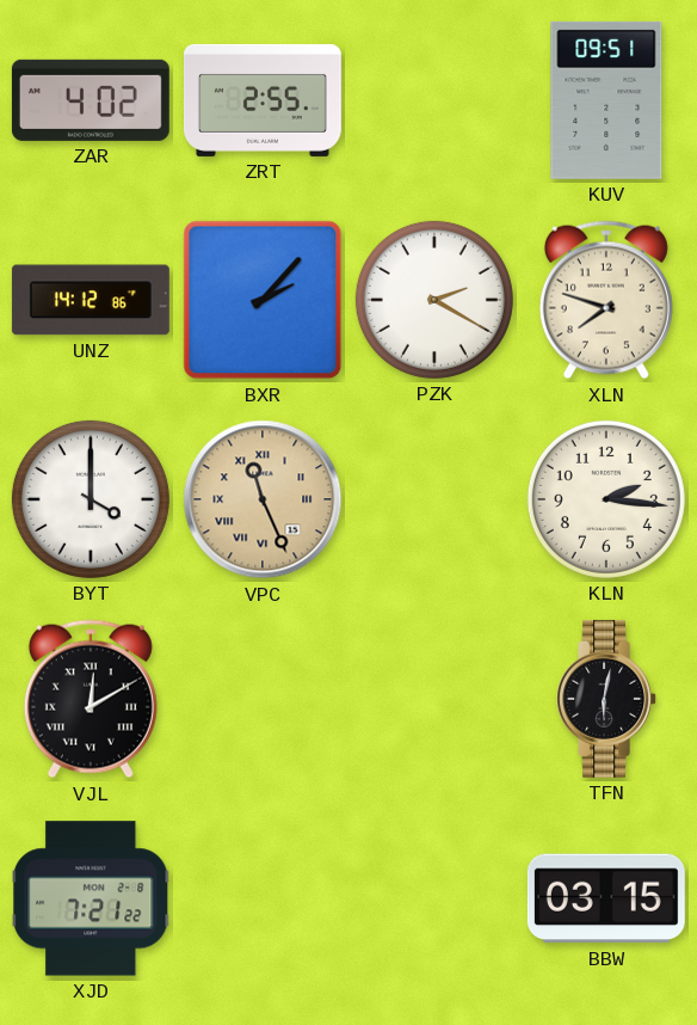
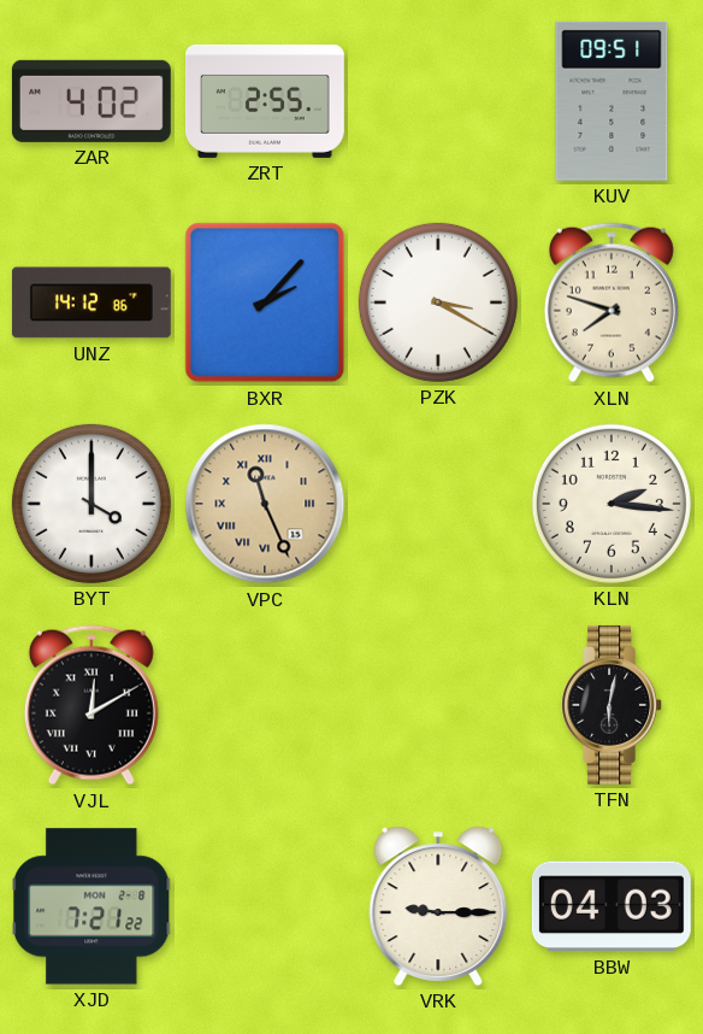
PZK: 2:20 -> 3:20
VRK: none -> 9:15
BBW: 03:15 -> 04:03
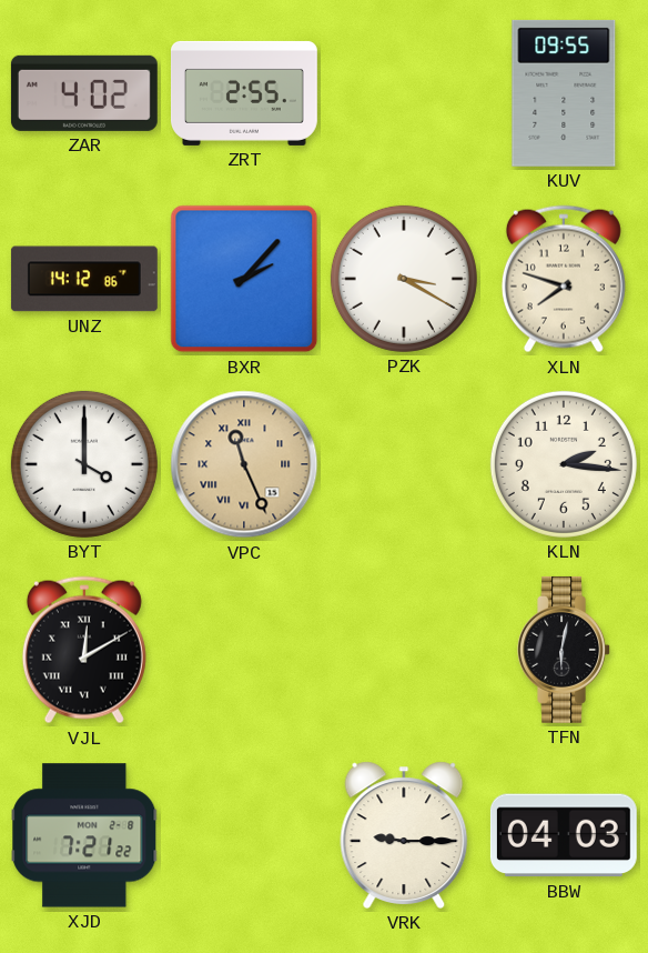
KUV: 09:51 -> 09:55
